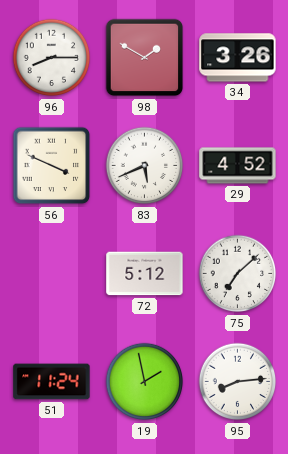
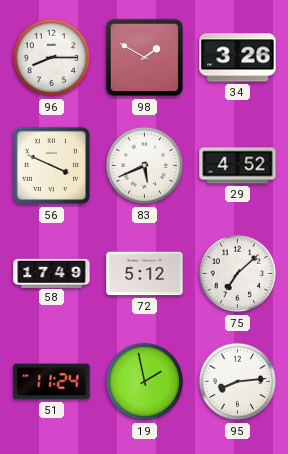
58: none -> 17:49
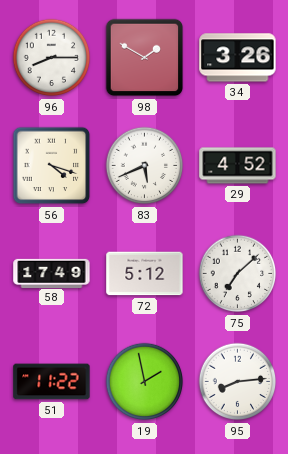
56: 3:49 -> 4:18
51: 11:24 -> 11:22
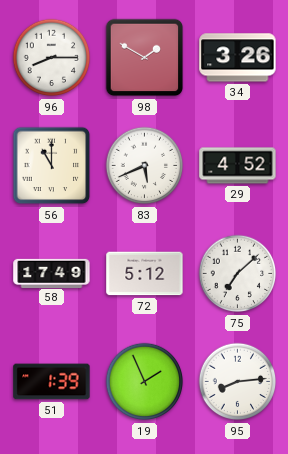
56: 4:18 -> 11:00
51: 11:22 -> 1:39
19: 1:58 -> 1:56
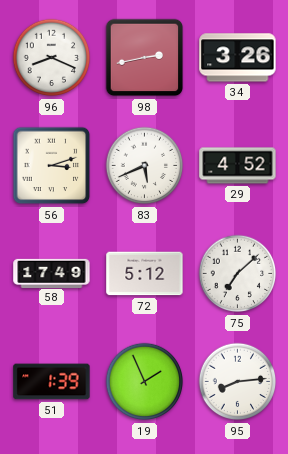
96: 8:15 -> 8:19
98: 1:50 -> 2:43
56: 11:00 -> 3:12
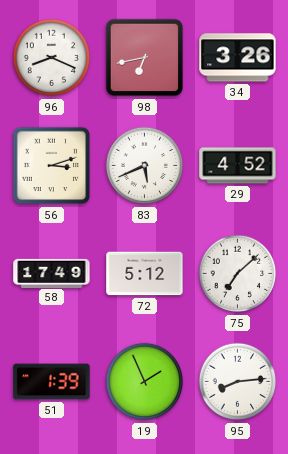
98: 2:43 -> 6:43
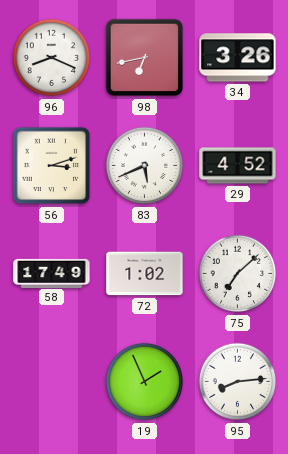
72: 5:12 -> 1:02
51: 1:39 -> none
